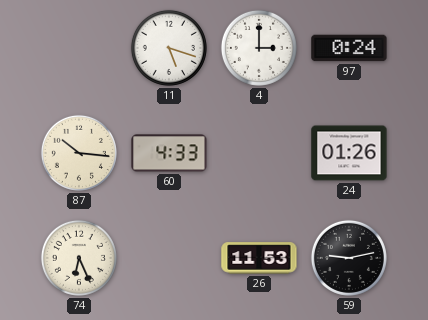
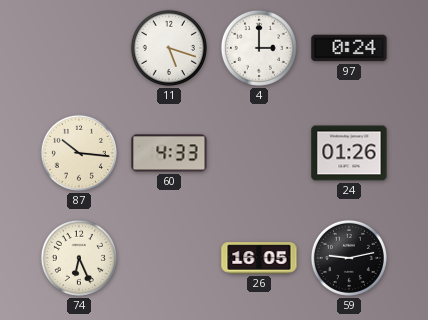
26: 11:53 -> 16:05
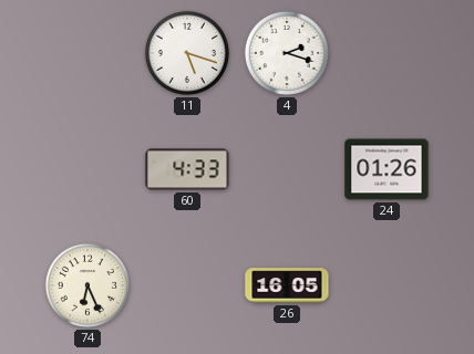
4: 3:00 -> 2:18
97: 0:24 -> none
87: 10:16 -> none
59: 9:13 -> none
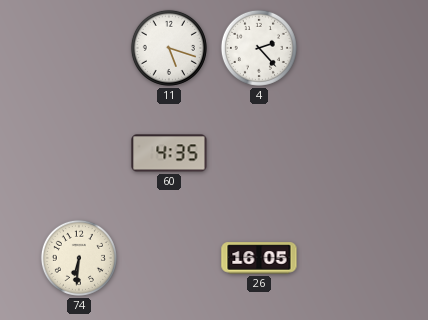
4: 2:18 -> 2:23
60: 4:33 -> 4:35
24: 01:26 -> none
74: 6:26 -> 6:31
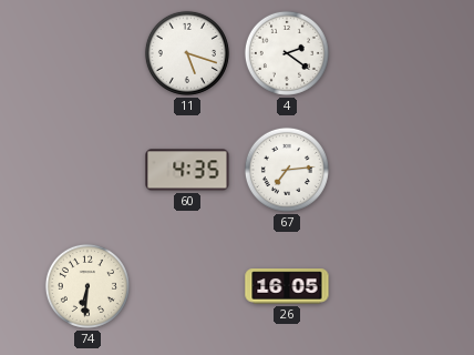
4: 2:23 -> 2:21
67: none -> 7:14
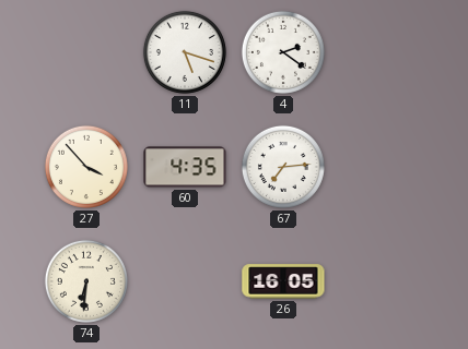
27: none -> 3:53
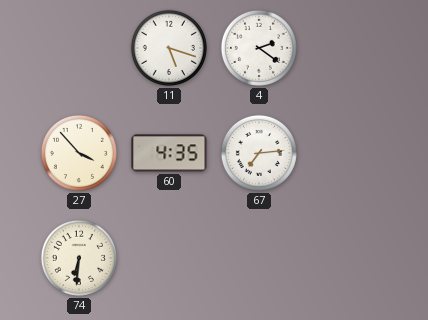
26: 16:05 -> none
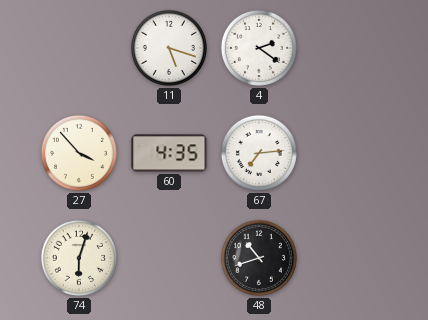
74: 6:31 -> 6:03
48: none -> 10:42
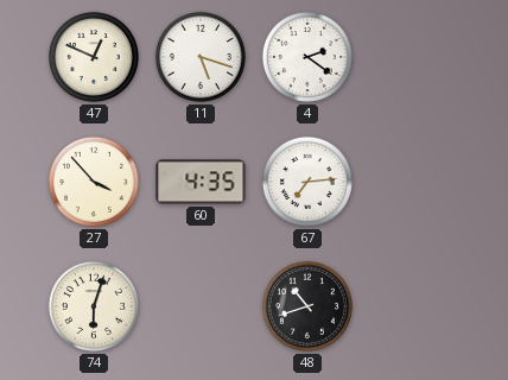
47: none -> 12:49
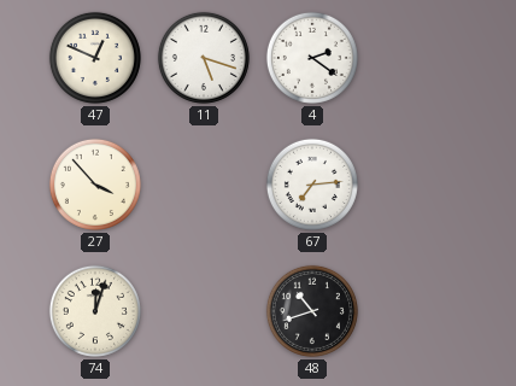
60: 4:35 -> none
74: 6:03 -> 12:03
